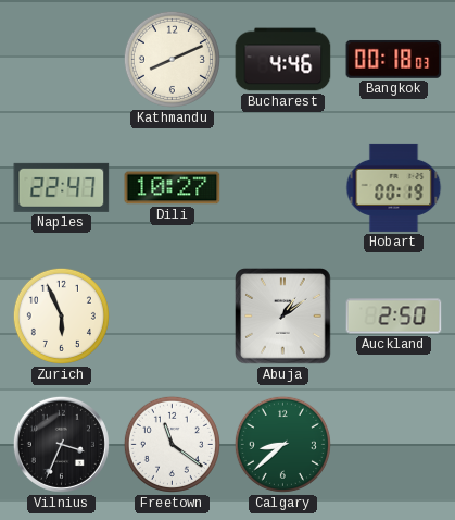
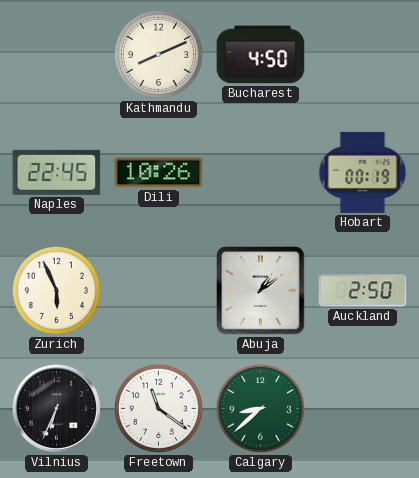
Bucharest: 4:46 -> 4:50
Bangkok: 00:18 -> none
Naples: 22:47 -> 22:45
Dili: 10:27 -> 10:26
Vilnius: 3:34 -> 6:34
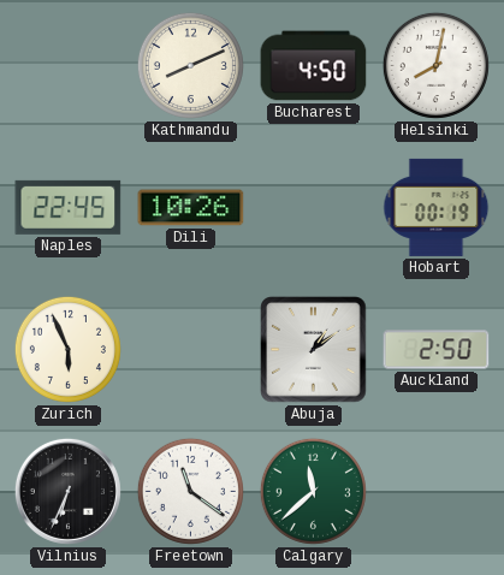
Helsinki: none -> 8:02
Calgary: 8:38 -> 11:38
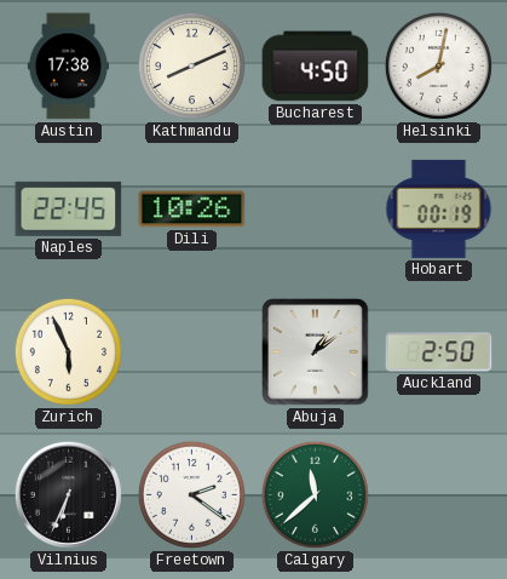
Austin: none -> 17:38
Freetown: 11:21 -> 2:21
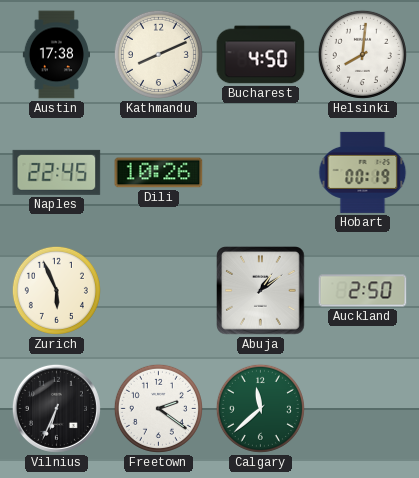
Helsinki: 8:02 -> 8:01
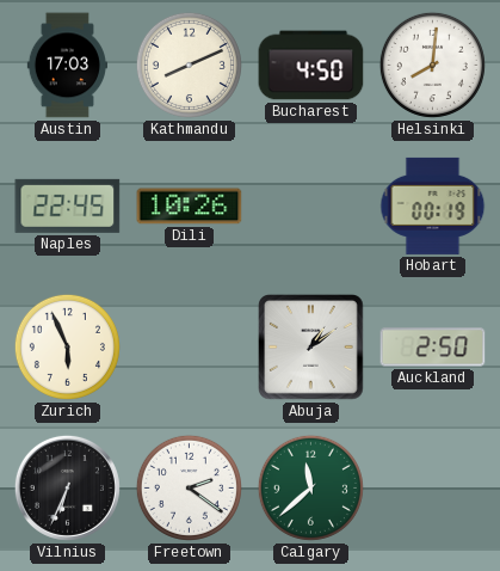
Austin: 17:38 -> 17:03
